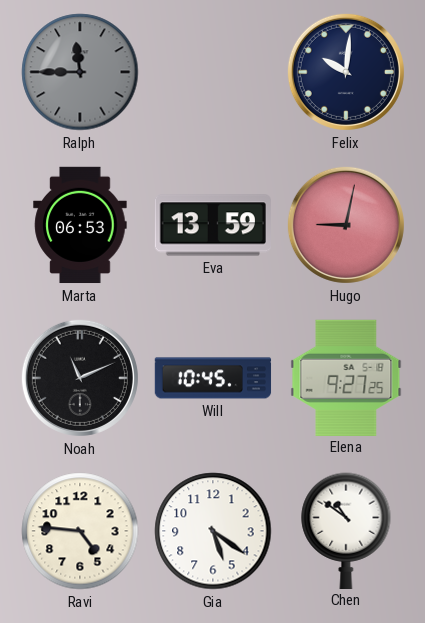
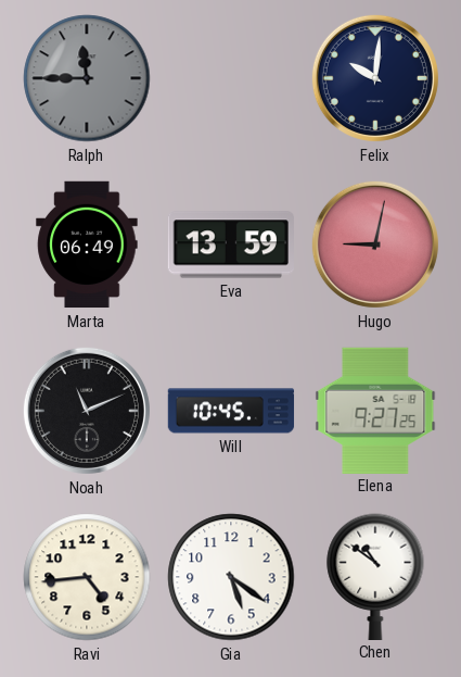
Marta: 06:53 -> 06:49
Ravi: 4:46 -> 4:44
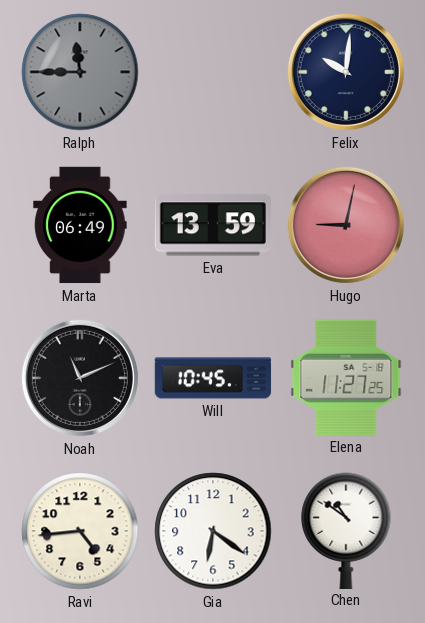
Elena: 9:27 -> 11:27
Gia: 5:21 -> 6:21
